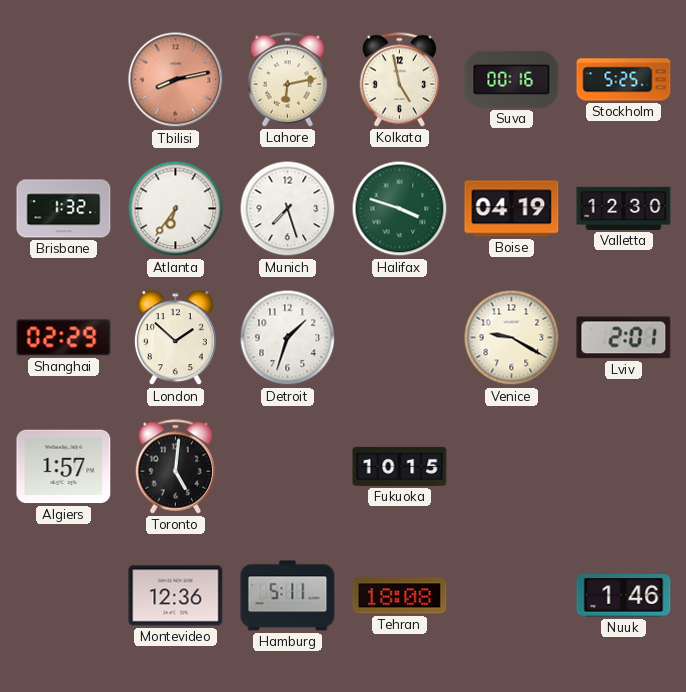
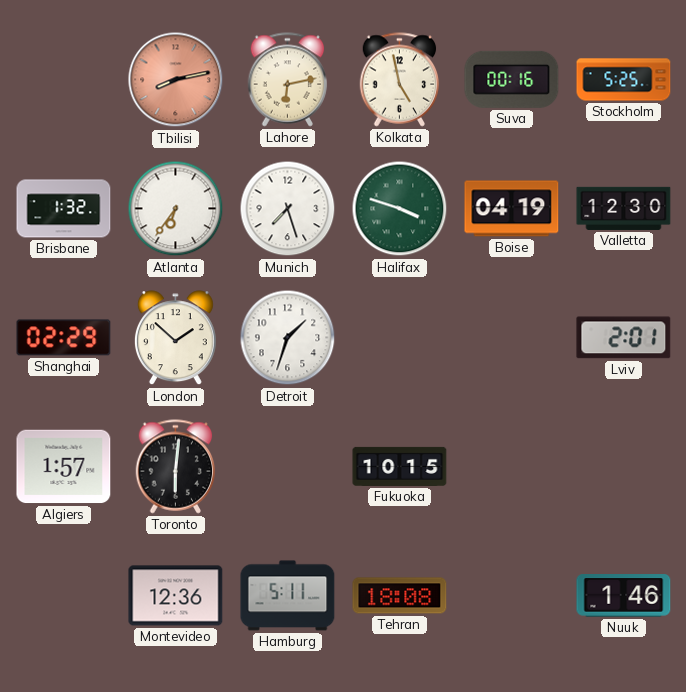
Venice: 9:20 -> none
Toronto: 5:01 -> 6:01
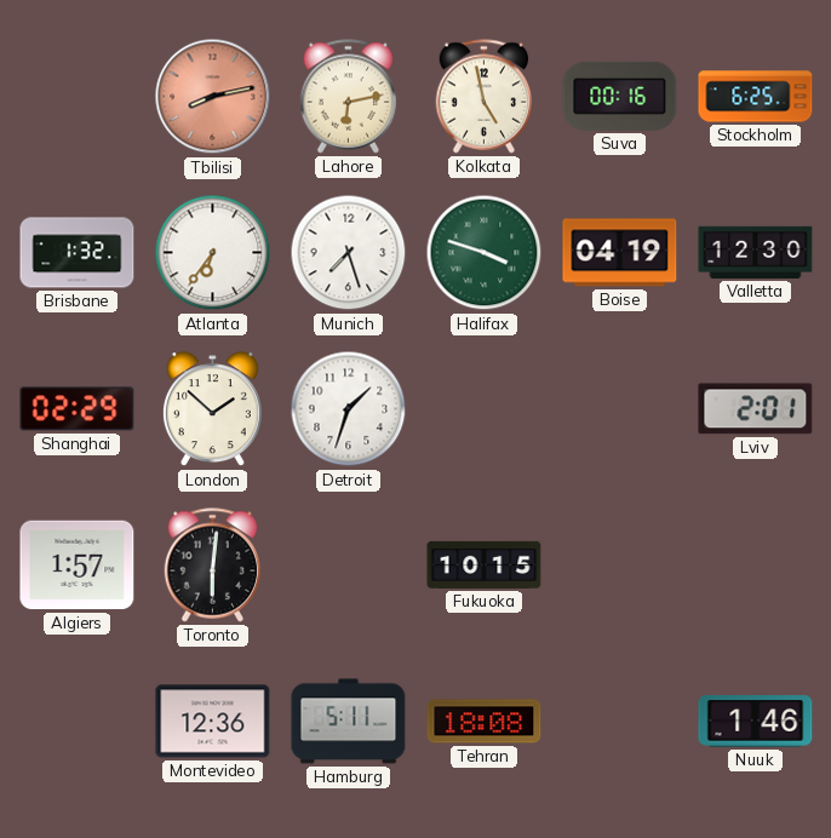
Stockholm: 5:25 -> 6:25
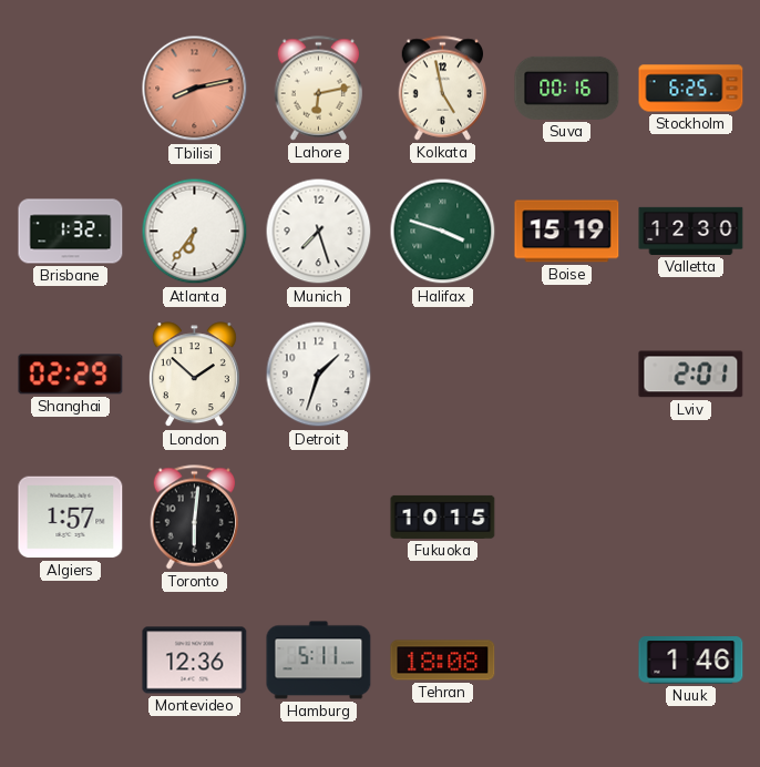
Boise: 04:19 -> 15:19
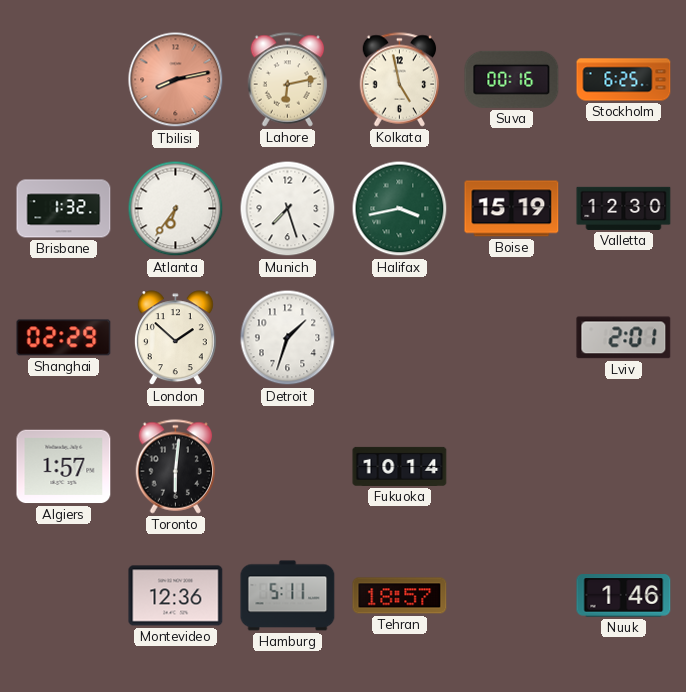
Halifax: 3:48 -> 3:43
Fukuoka: 10:15 -> 10:14
Tehran: 18:08 -> 18:57
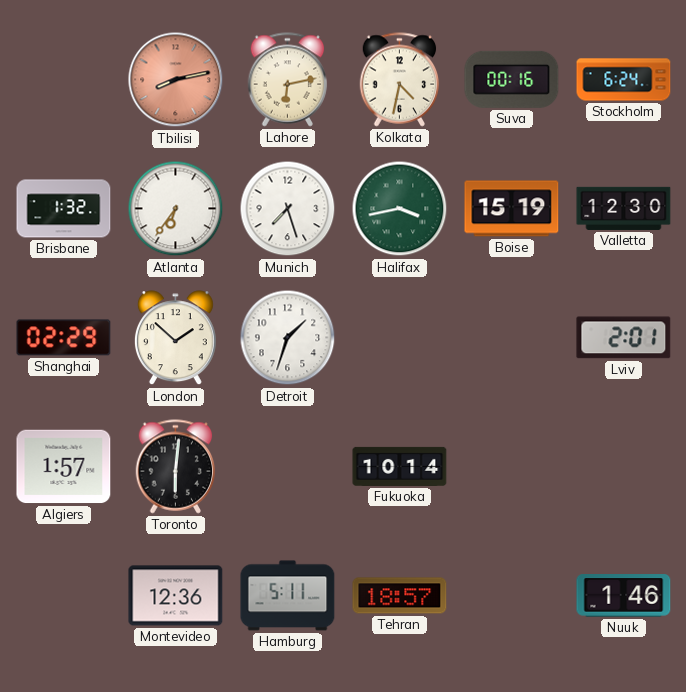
Kolkata: 4:58 -> 4:32
Stockholm: 6:25 -> 6:24
